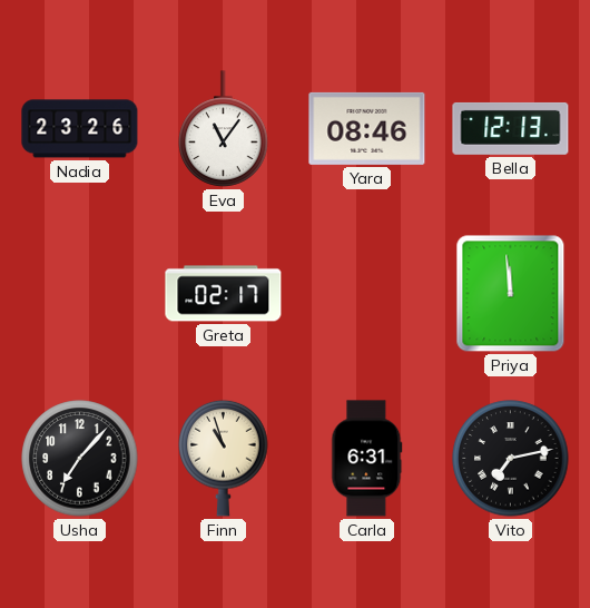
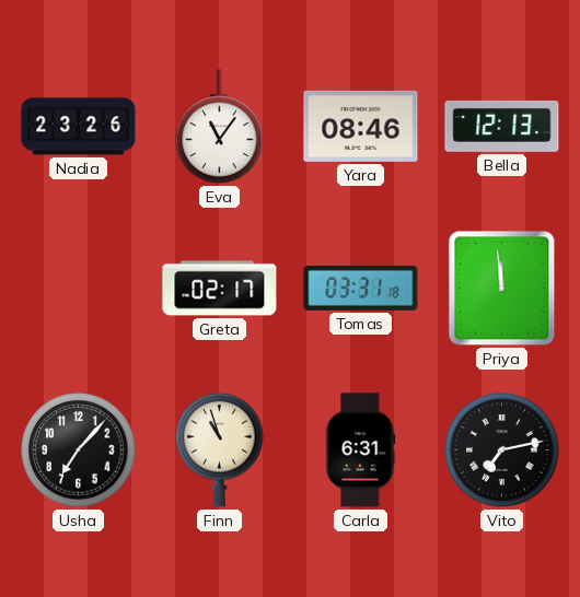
Tomas: none -> 03:31
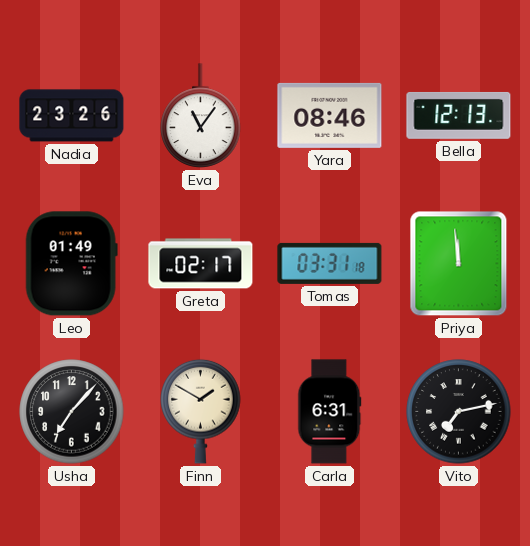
Leo: none -> 01:49
Finn: 10:57 -> 1:50
